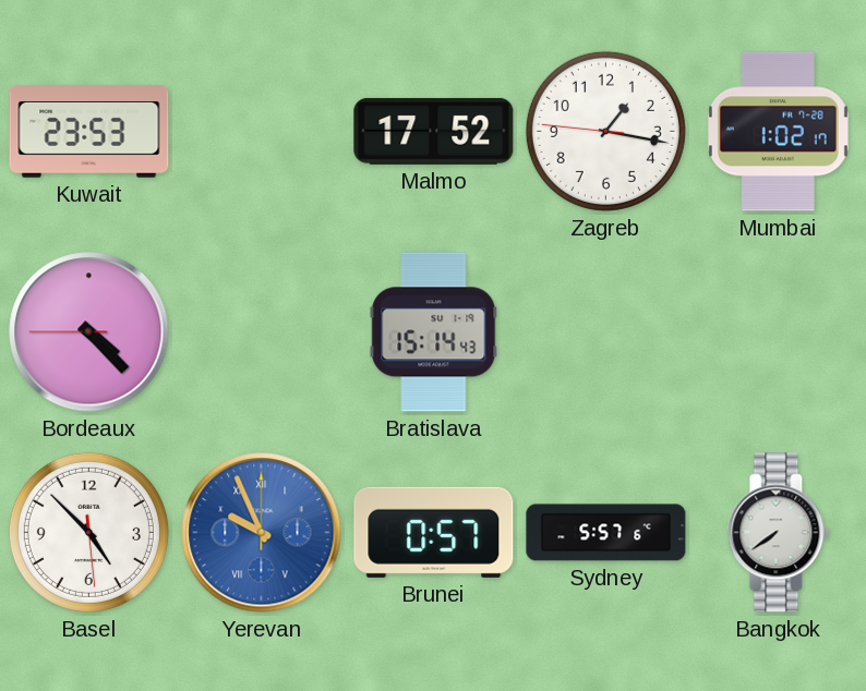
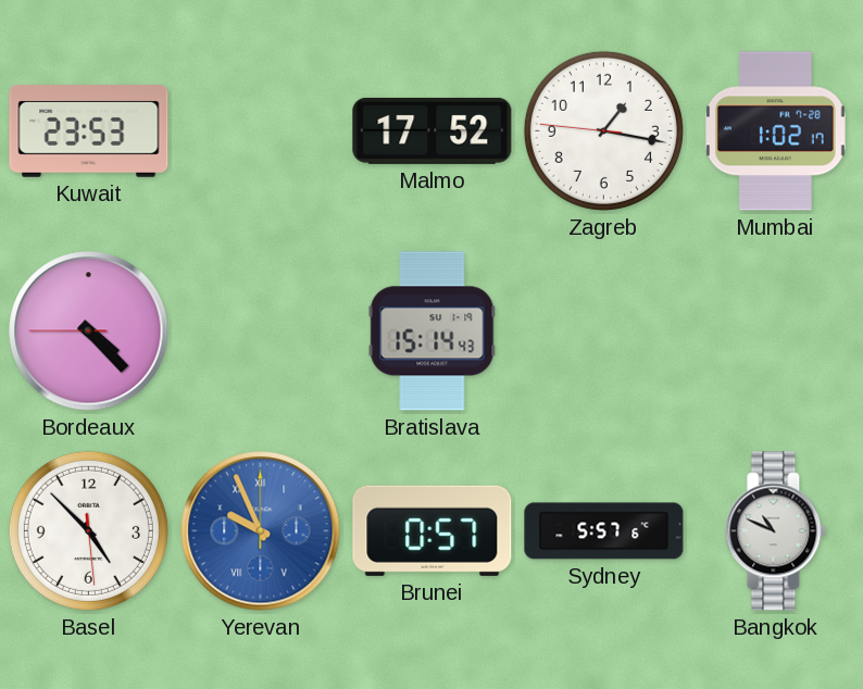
Bangkok: 7:39 -> 10:49
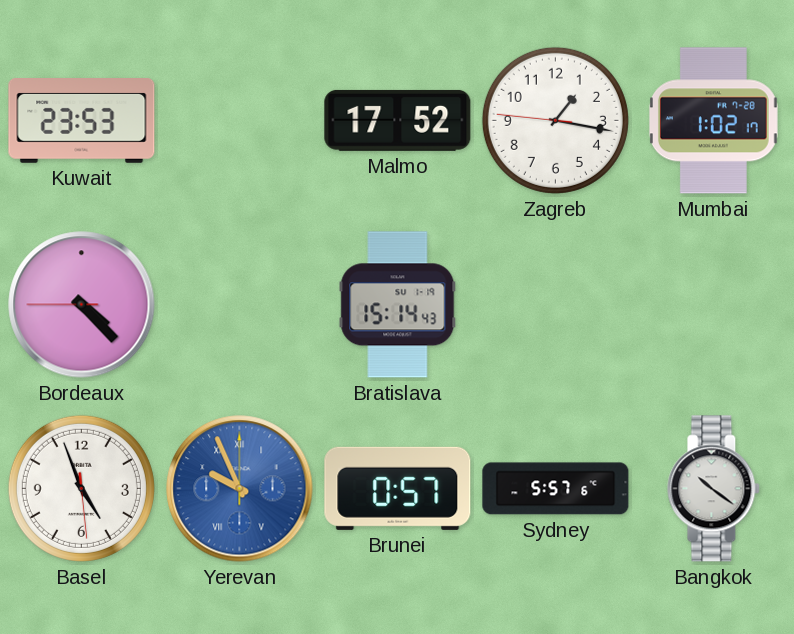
Basel: 4:52 -> 4:56
Bangkok: 10:49 -> 10:21
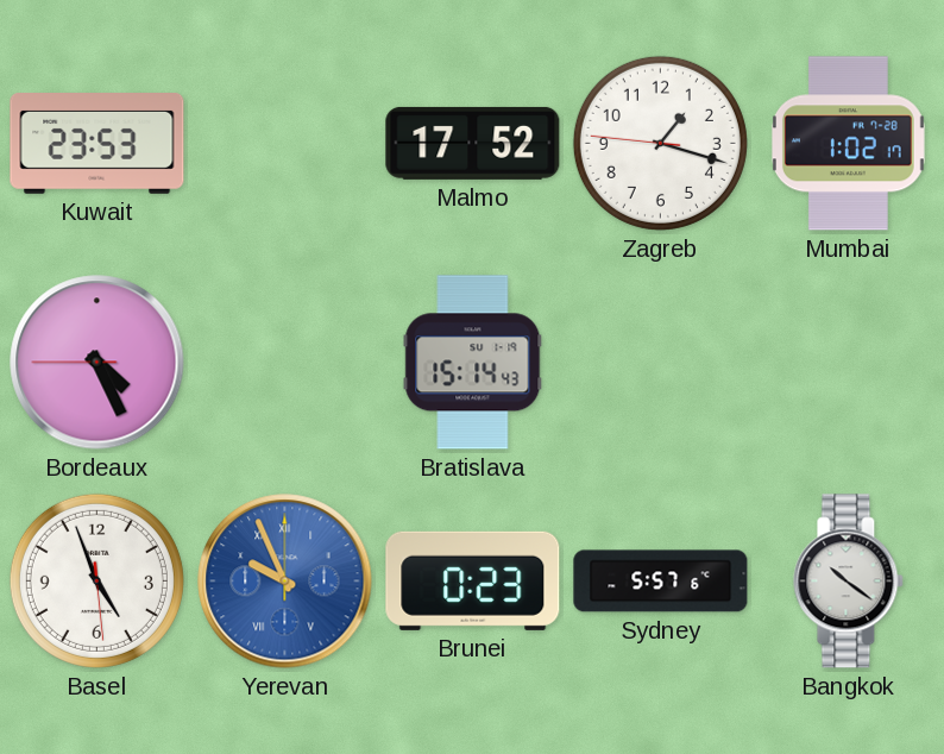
Zagreb: 1:16 -> 1:17
Bordeaux: 4:22 -> 4:25
Brunei: 0:57 -> 0:23
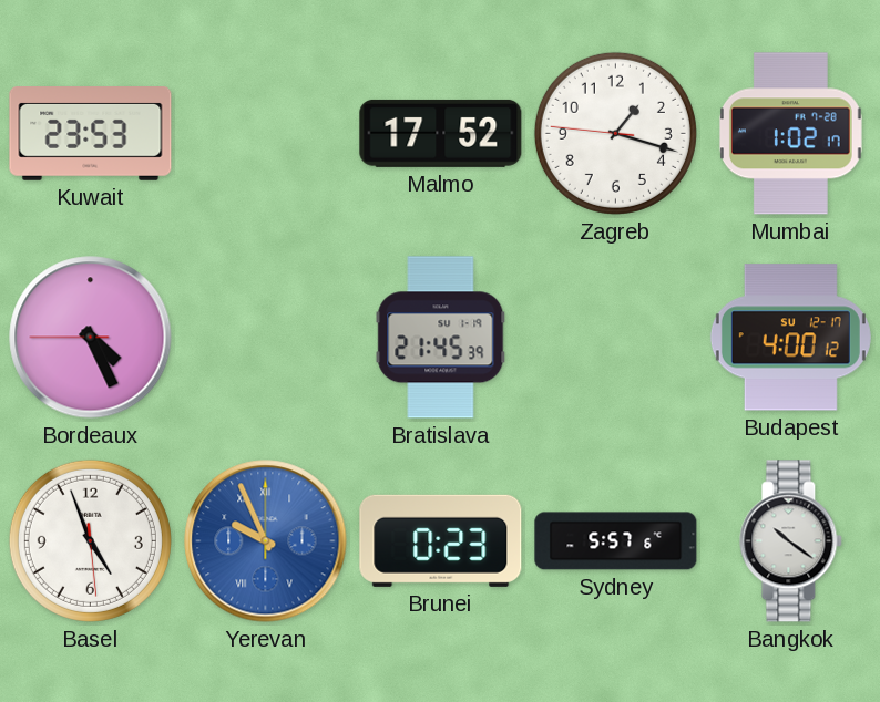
Bratislava: 15:14 -> 21:45
Budapest: none -> 4:00
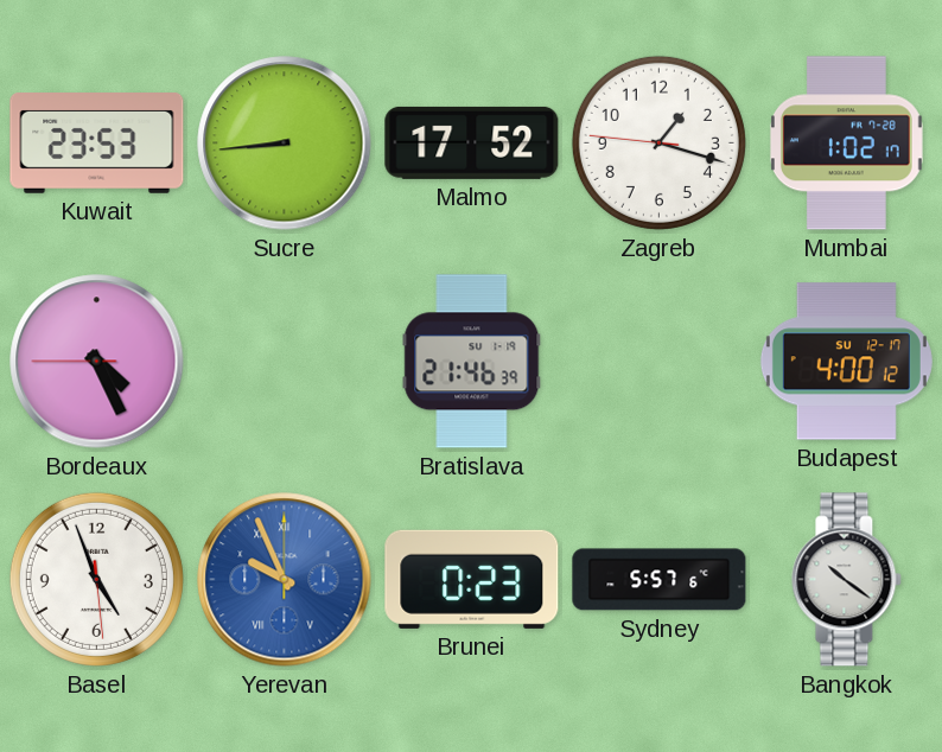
Sucre: none -> 8:44
Bratislava: 21:45 -> 21:46
